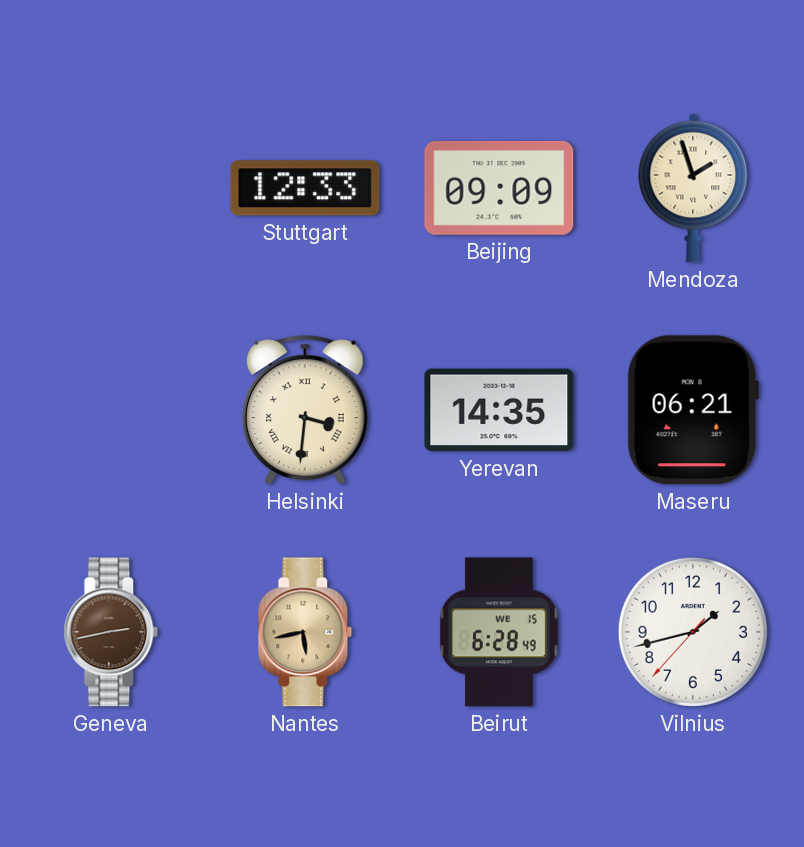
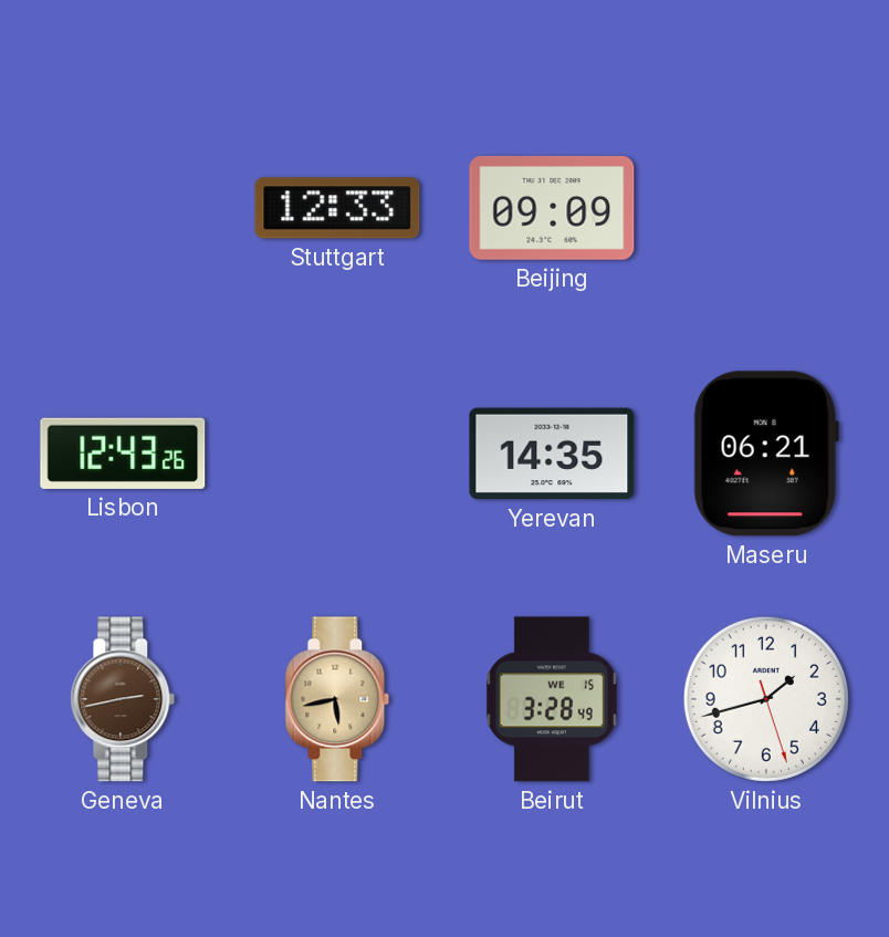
Mendoza: 1:57 -> none
Lisbon: none -> 12:43
Helsinki: 3:31 -> none
Beirut: 6:28 -> 3:28
Vilnius: 1:42:37 -> 1:42:27
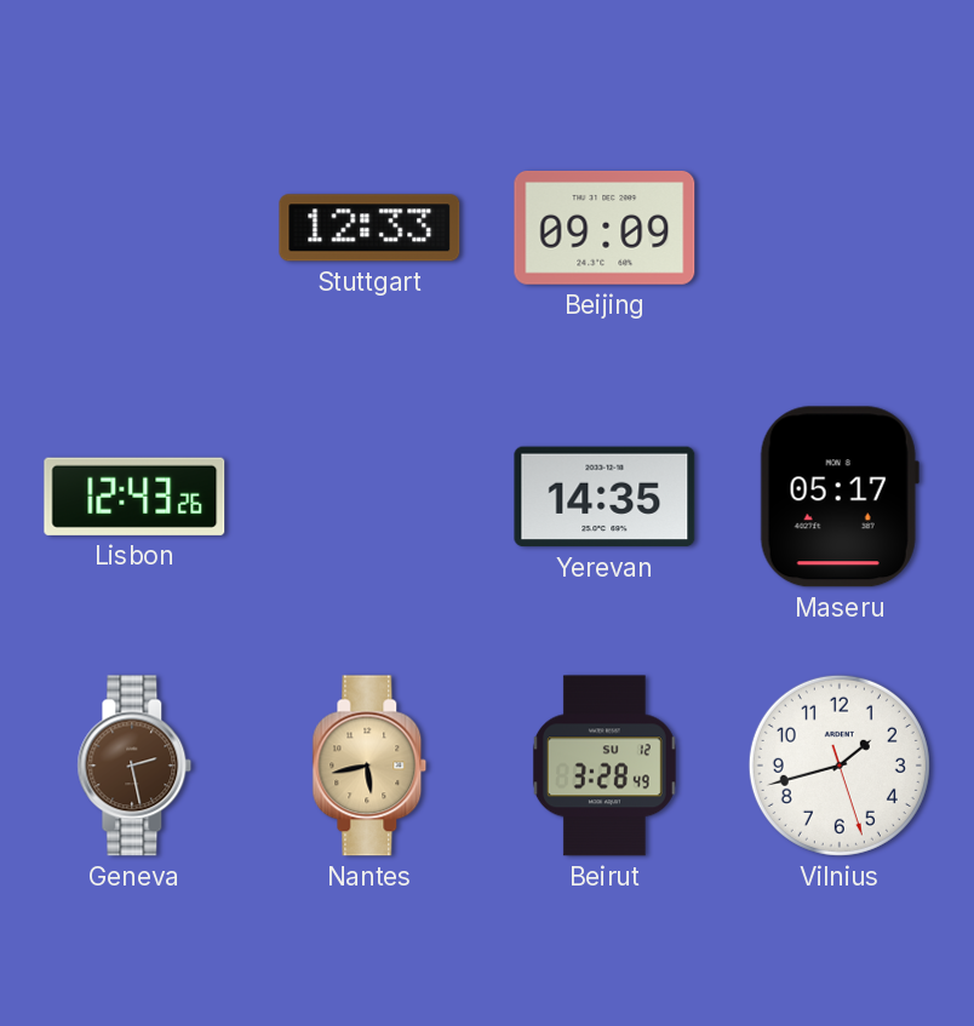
Maseru: 06:21 -> 05:17
Geneva: 2:43 -> 2:28
Beirut date: WE 15 -> SU 12
